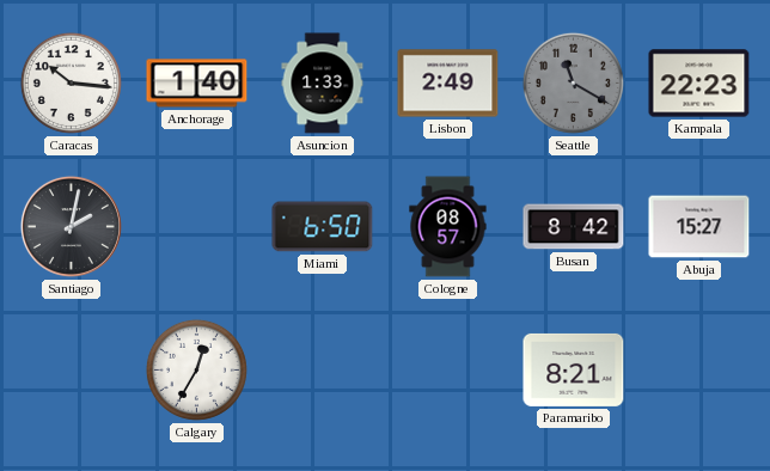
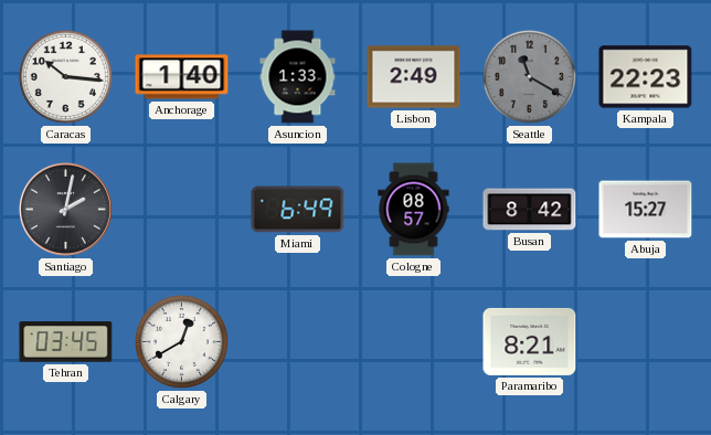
Miami: 6:50 -> 6:49
Tehran: none -> 03:45
Calgary: 12:35 -> 12:40
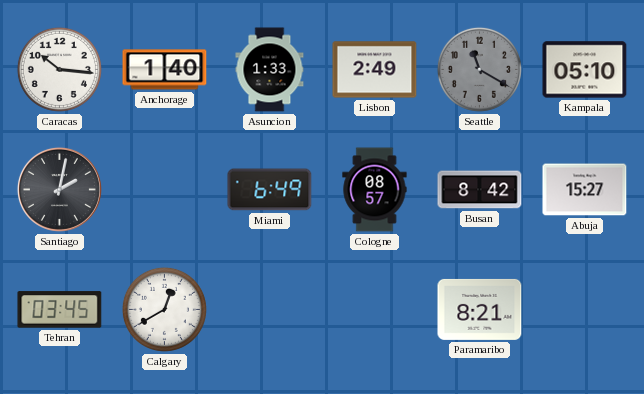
Kampala: 22:23 -> 05:10
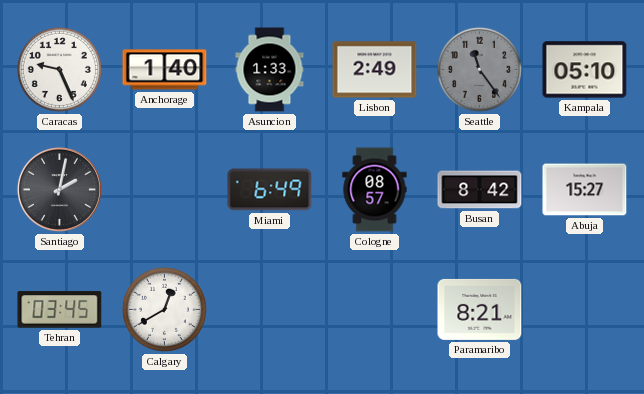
Caracas: 10:16 -> 9:26
Seattle: 11:20 -> 11:24
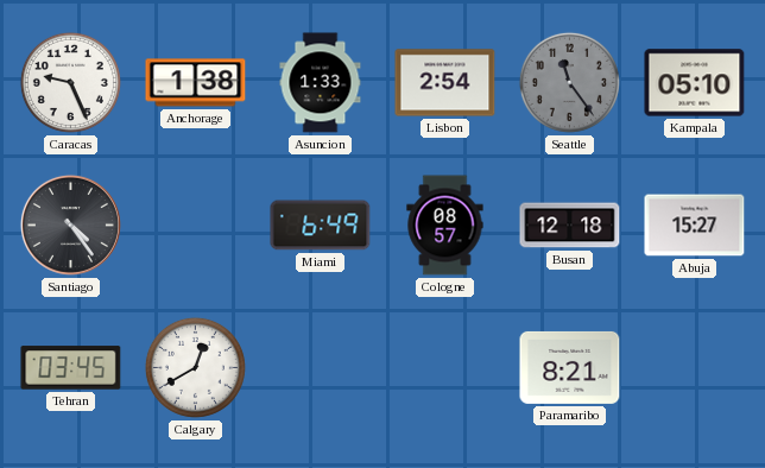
Anchorage: 1:40 -> 1:38
Lisbon: 2:49 -> 2:54
Santiago: 2:02 -> 4:24
Busan: 8:42 -> 12:18
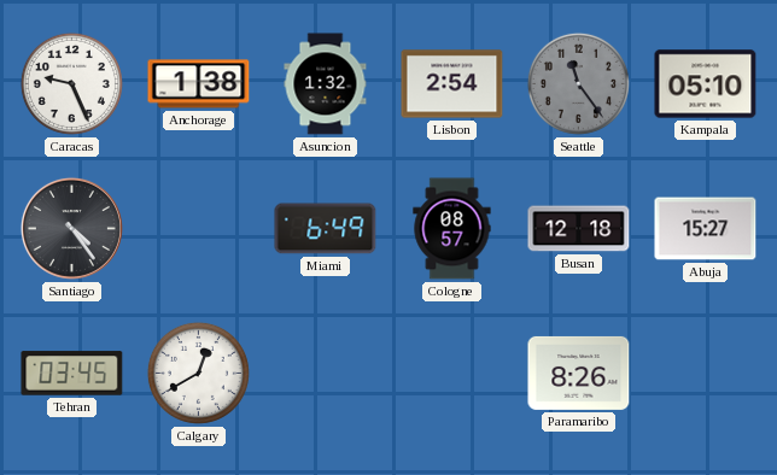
Asuncion: 1:33 -> 1:32
Paramaribo: 8:21 -> 8:26
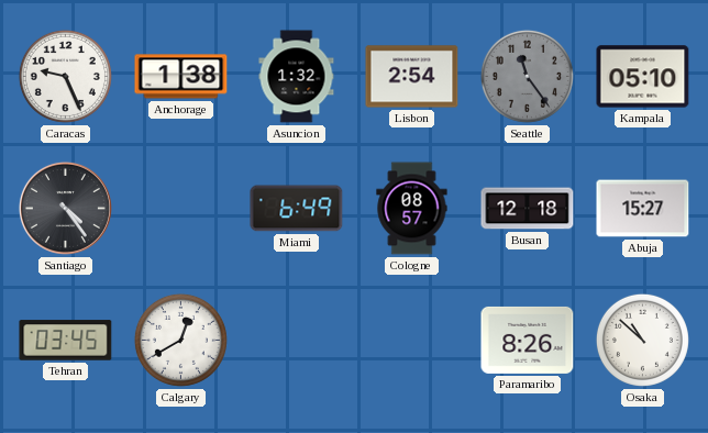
Osaka: none -> 10:52
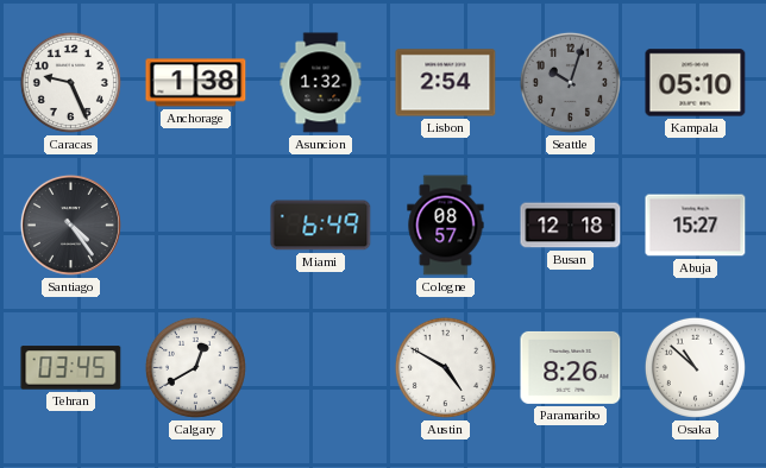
Seattle: 11:24 -> 10:03
Austin: none -> 4:50
